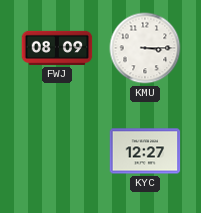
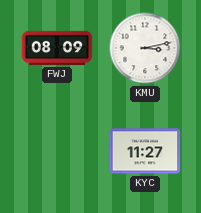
KMU: 3:15 -> 3:13
KYC: 12:27 -> 11:27
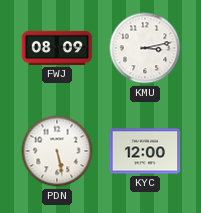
PDN: none -> 5:28
KYC: 11:27 -> 12:00
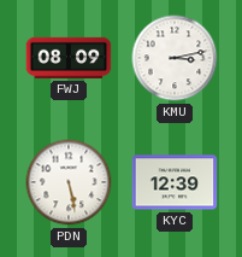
KYC: 12:00 -> 12:39
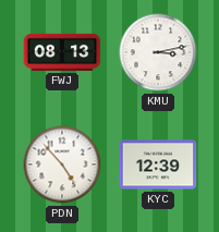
FWJ: 08:09 -> 08:13
PDN: 5:28 -> 4:53
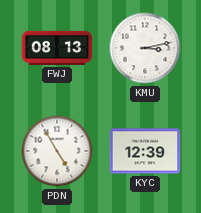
PDN: 4:53 -> 4:55
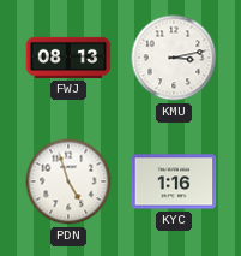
PDN: 4:55 -> 4:57
KYC: 12:39 -> 1:16
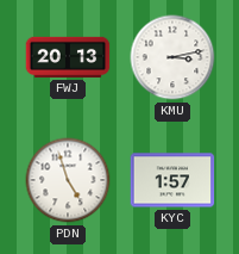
FWJ: 08:13 -> 20:13
KYC: 1:16 -> 1:57
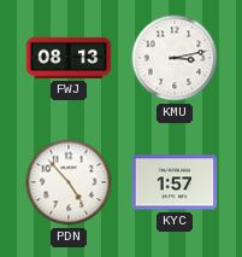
FWJ: 20:13 -> 08:13
PDN: 4:57 -> 4:53
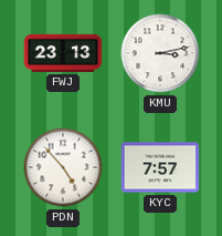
FWJ: 08:13 -> 23:13
KYC: 1:57 -> 7:57
